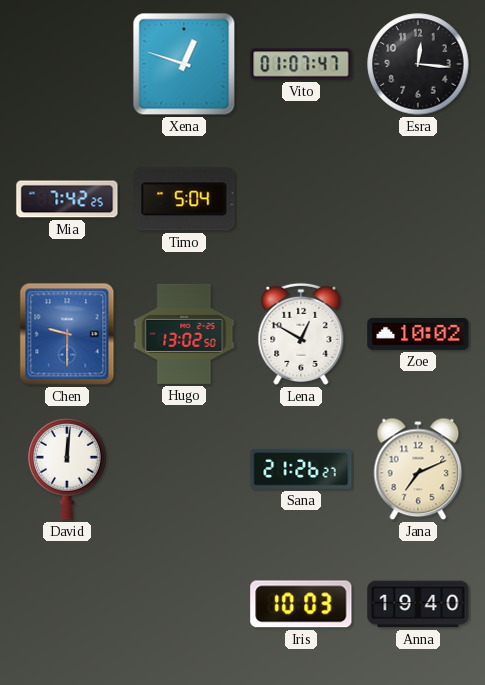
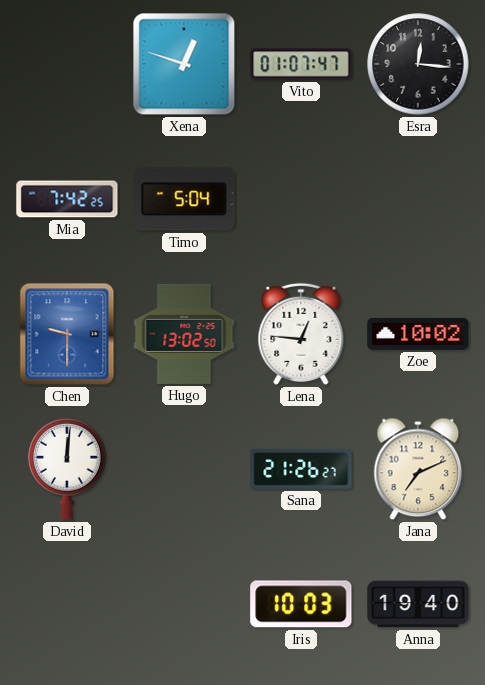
Lena: 12:50 -> 12:46
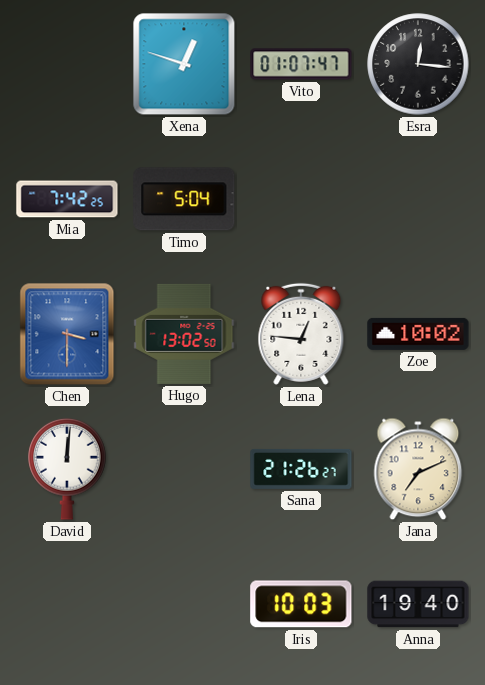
Chen: 9:30 -> 3:30
